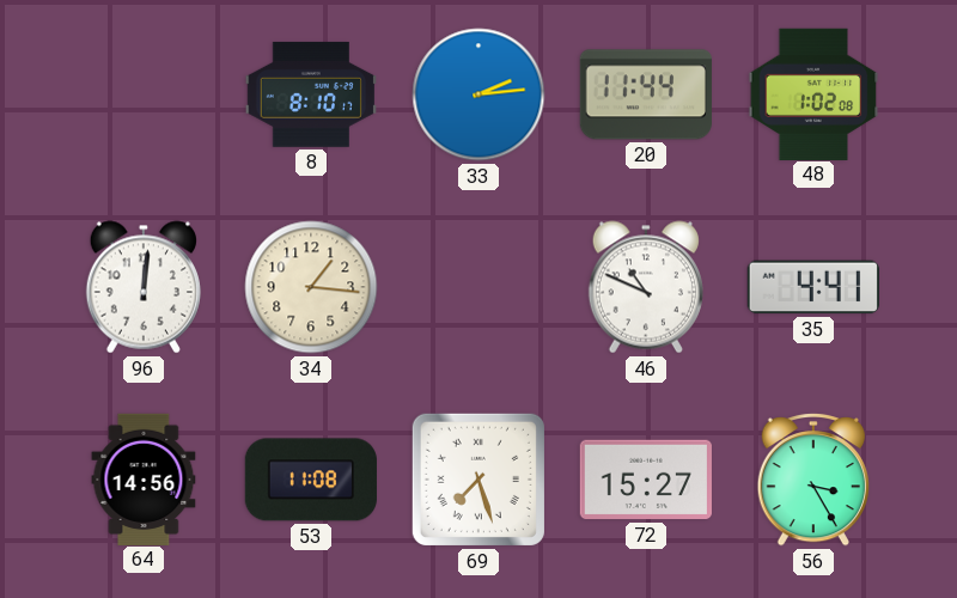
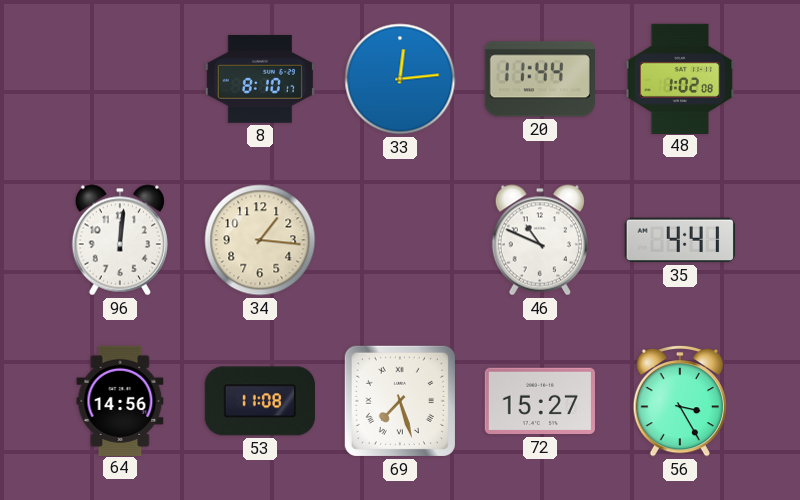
33: 2:14 -> 12:14
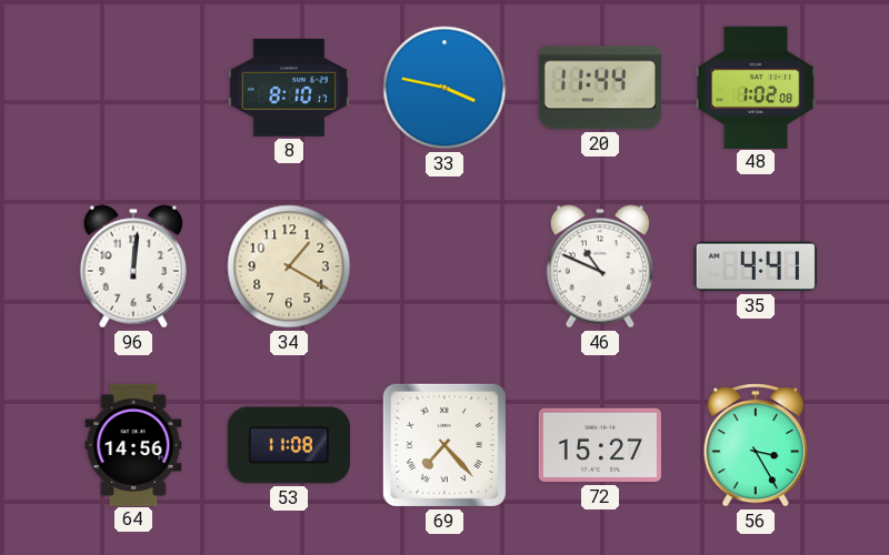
33: 12:14 -> 3:47
34: 1:16 -> 1:20
69: 7:27 -> 7:23
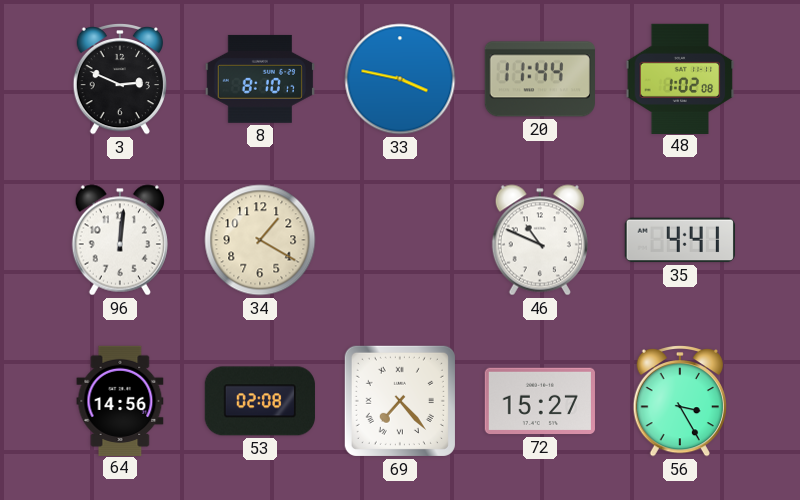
3: none -> 2:49
53: 11:08 -> 02:08
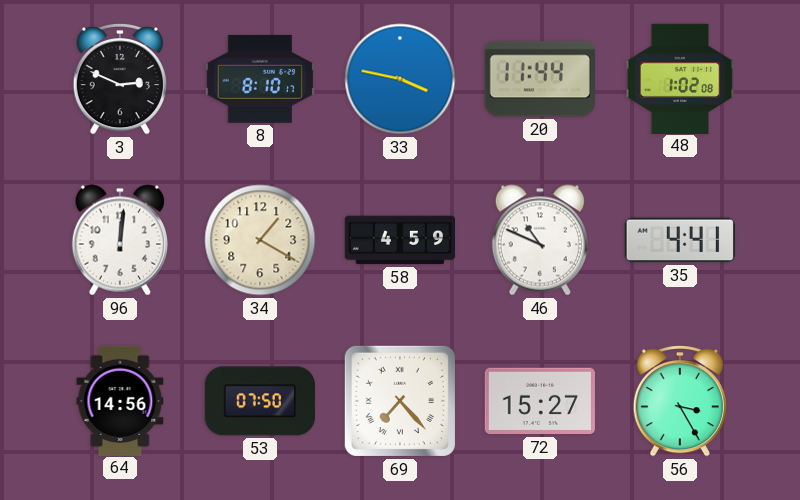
58: none -> 4:59
53: 02:08 -> 07:50
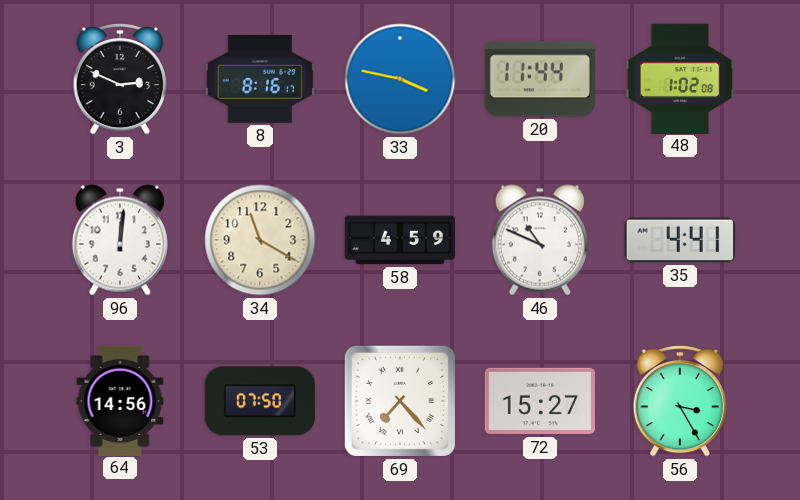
8: 8:10 -> 8:16
34: 1:20 -> 11:20
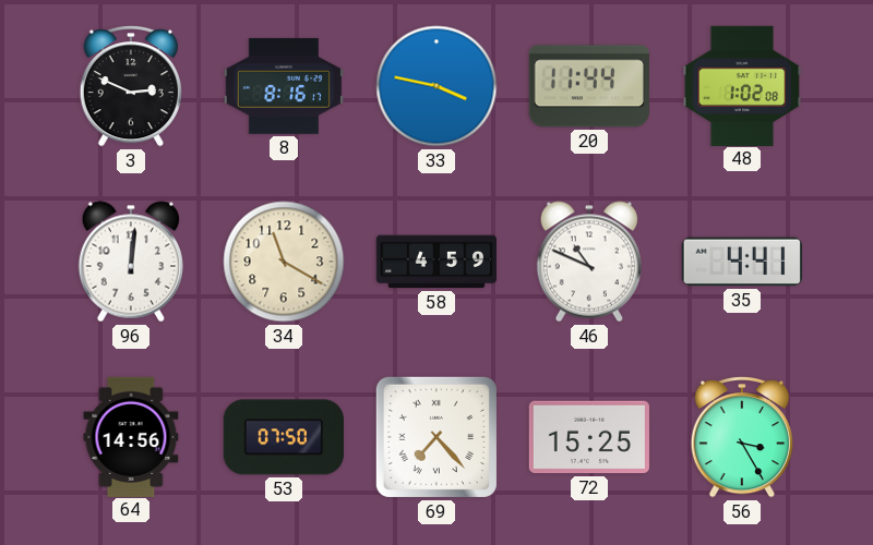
72: 15:27 -> 15:25
